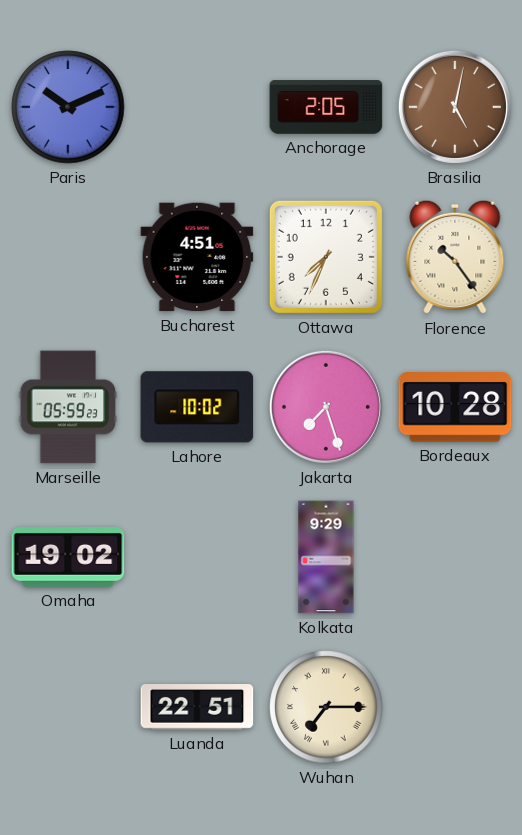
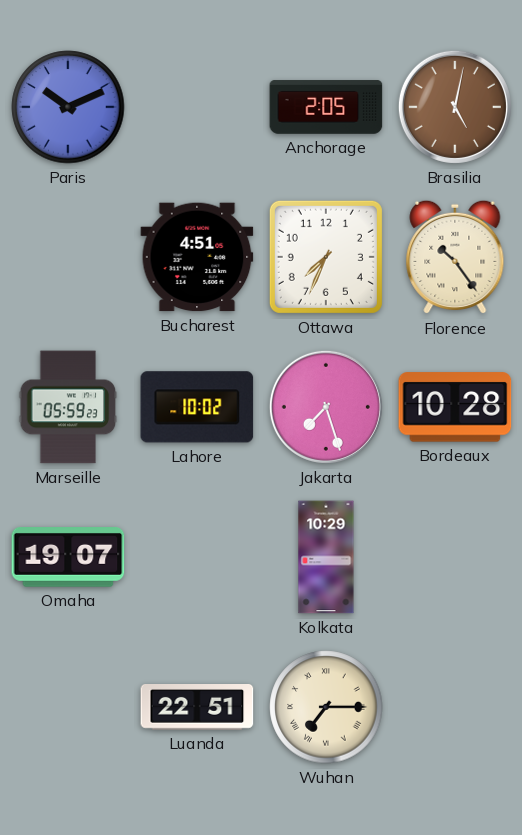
Omaha: 19:02 -> 19:07
Kolkata: 9:29 -> 10:29
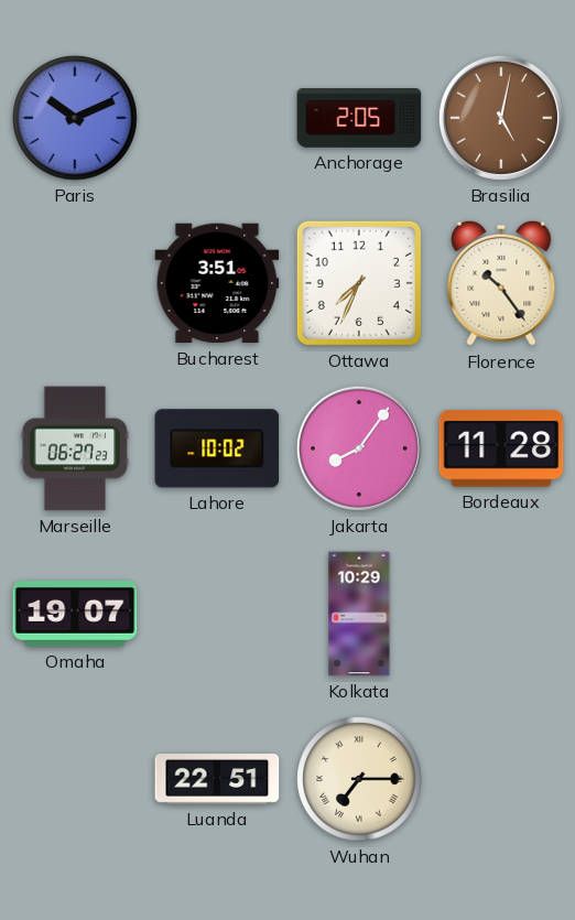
Bucharest: 4:51 -> 3:51
Marseille: 05:59 -> 06:27
Jakarta: 7:27 -> 8:06
Bordeaux: 10:28 -> 11:28
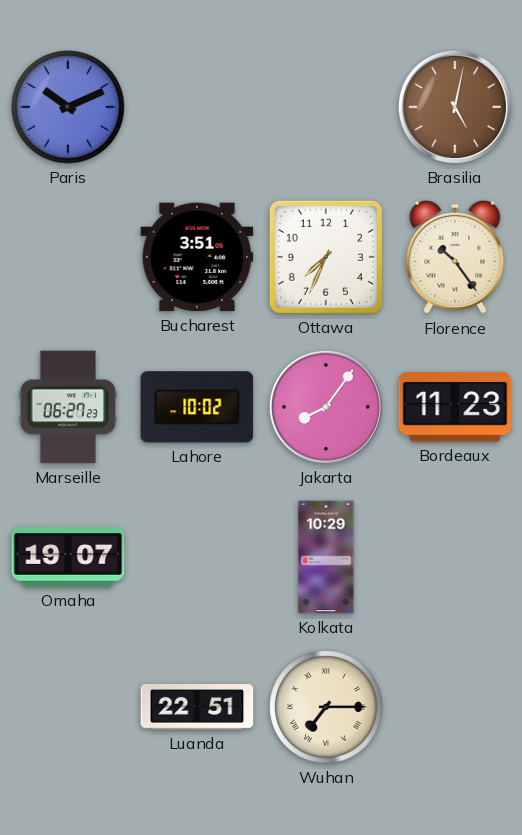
Anchorage: 2:05 -> none
Bordeaux: 11:28 -> 11:23
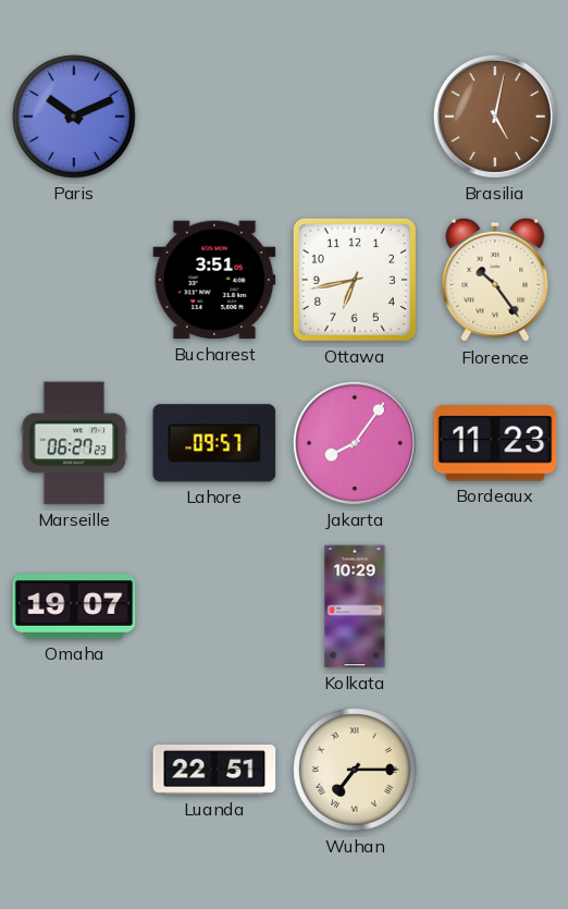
Ottawa: 7:34 -> 6:43
Lahore: 10:02 -> 09:57
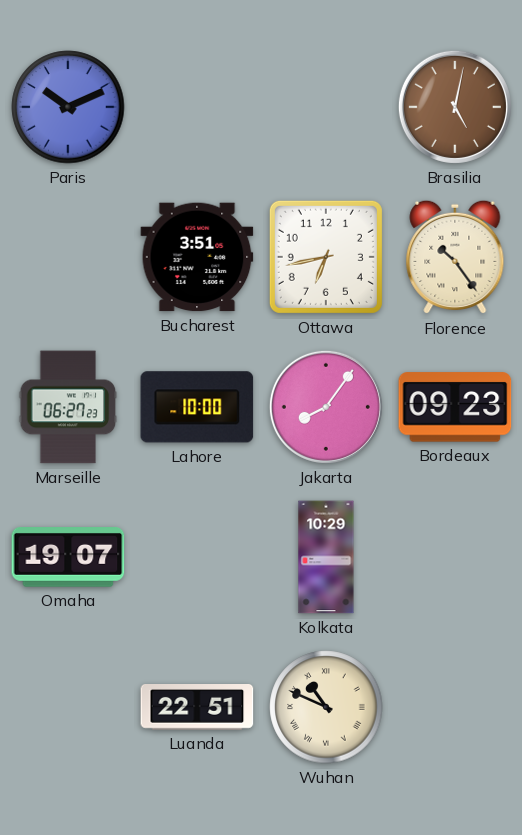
Lahore: 09:57 -> 10:00
Bordeaux: 11:23 -> 09:23
Wuhan: 7:15 -> 10:49
